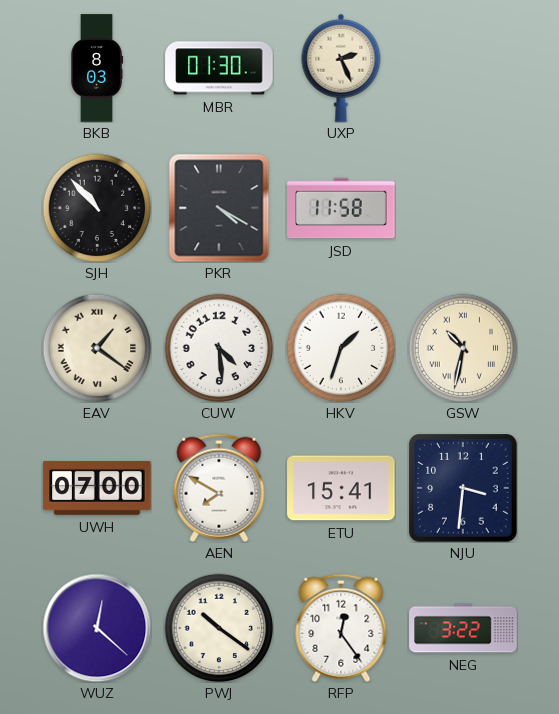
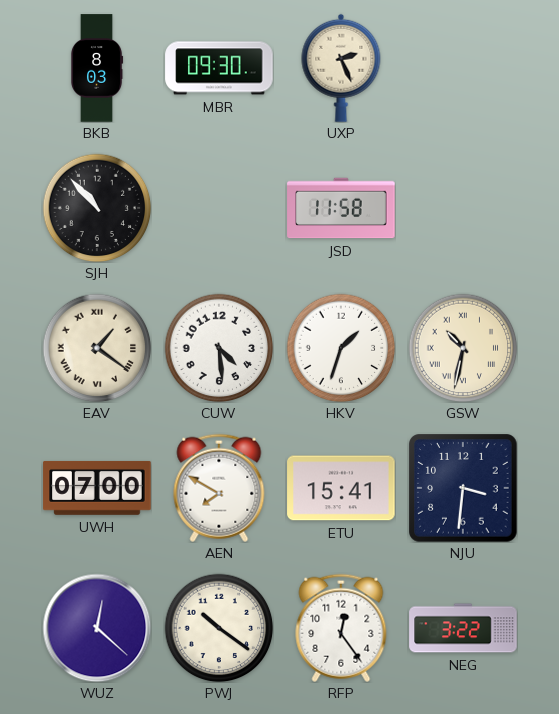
MBR: 01:30 -> 09:30
PKR: 4:20 -> none
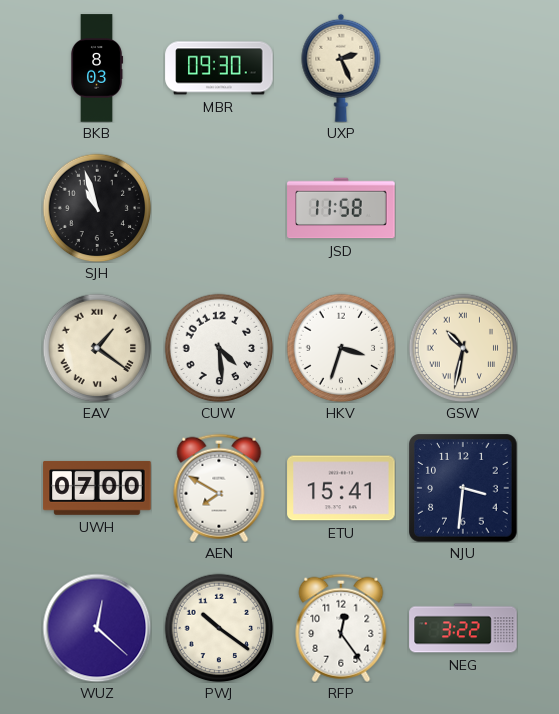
SJH: 10:53 -> 10:57
HKV: 1:33 -> 3:33
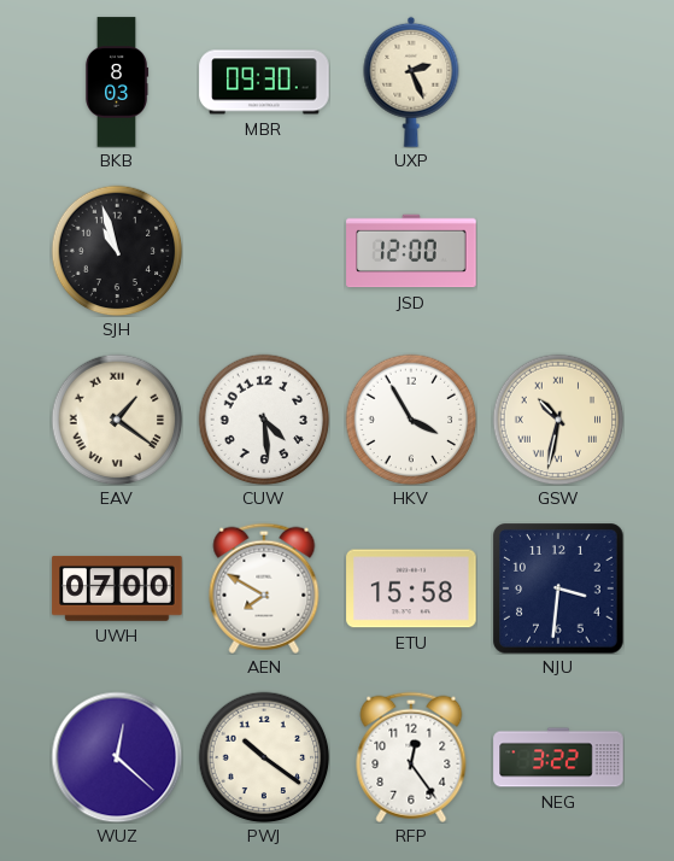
JSD: 11:58 -> 12:00
HKV: 3:33 -> 3:55
ETU: 15:41 -> 15:58
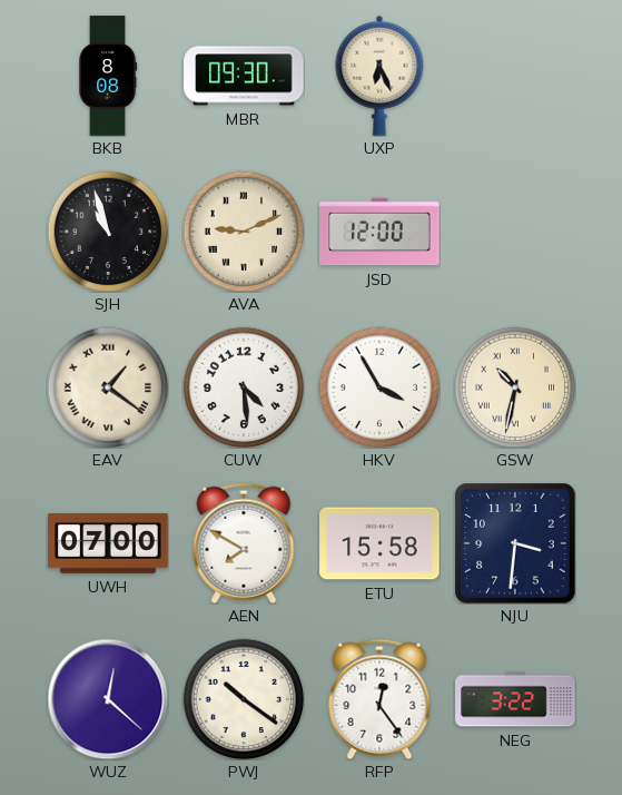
BKB: 8:03 -> 8:08
UXP: 2:26 -> 6:26
AVA: none -> 9:11
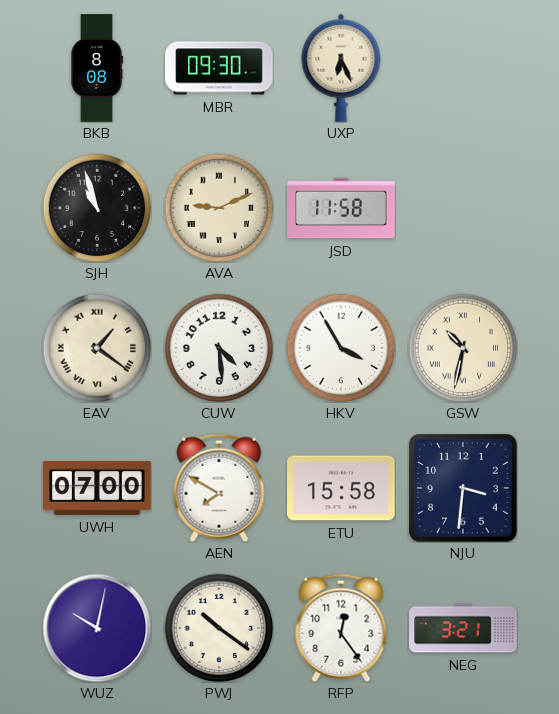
JSD: 12:00 -> 11:58
WUZ: 12:22 -> 10:02
NEG: 3:22 -> 3:21
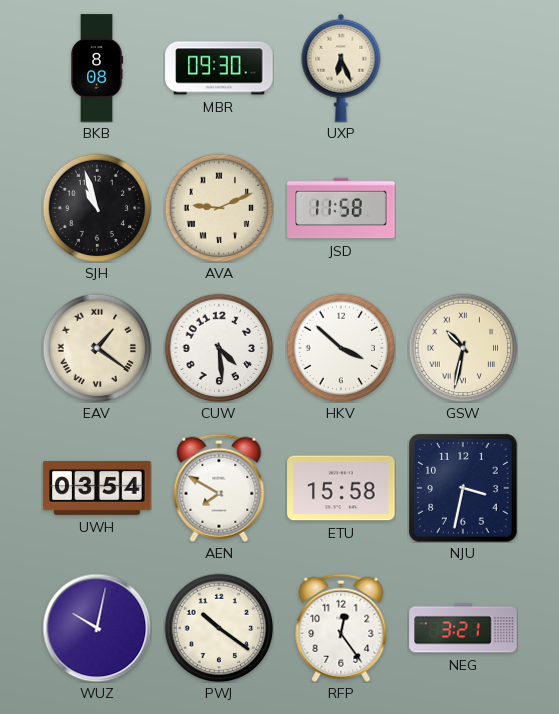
HKV: 3:55 -> 3:52
UWH: 07:00 -> 03:54
NJU: 3:31 -> 3:32
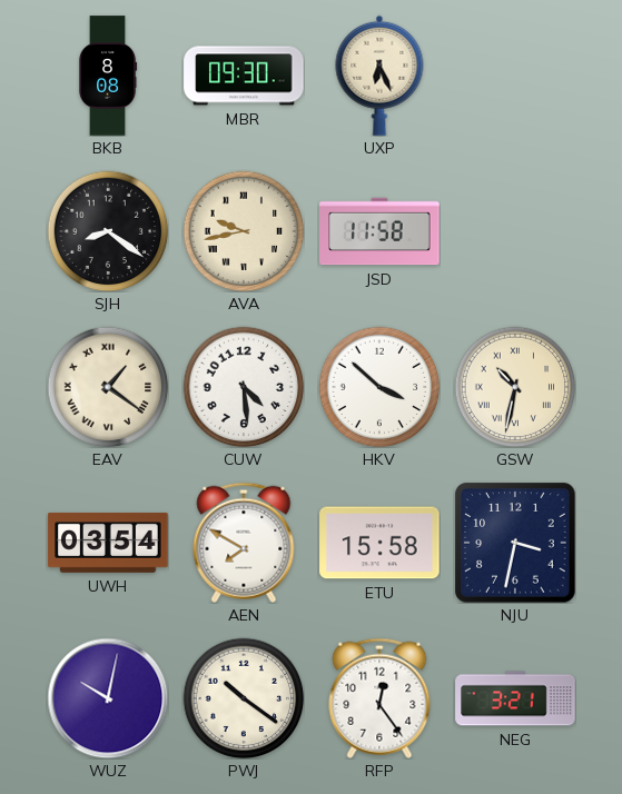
SJH: 10:57 -> 8:21
AVA: 9:11 -> 9:43
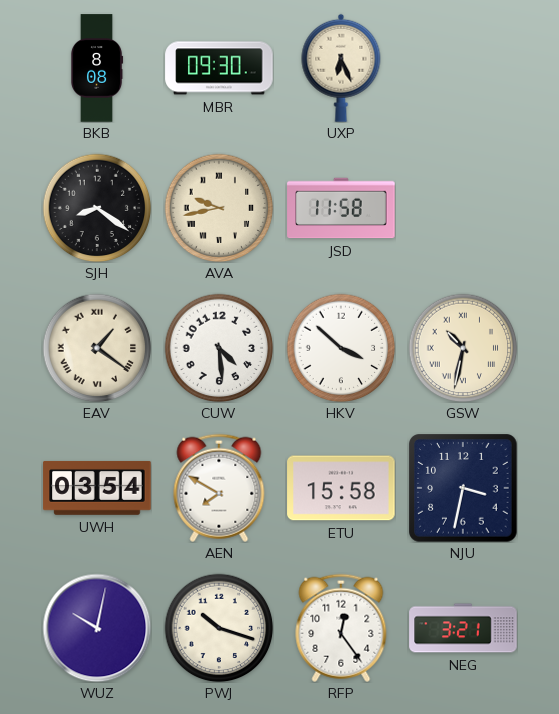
PWJ: 10:21 -> 10:18
